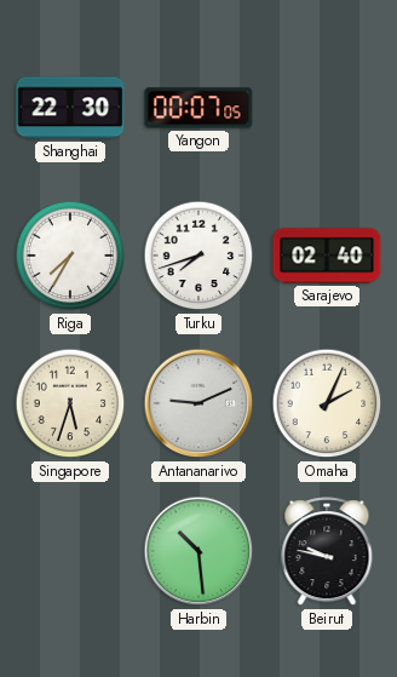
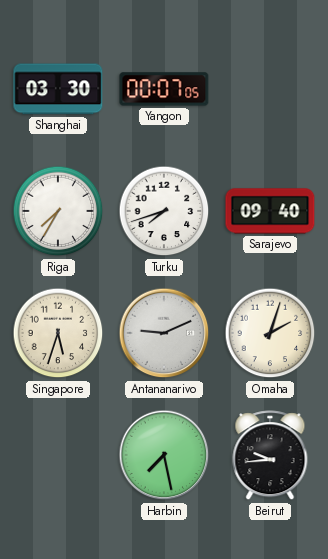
Shanghai: 22:30 -> 03:30
Sarajevo: 02:40 -> 09:40
Omaha: 2:04 -> 2:03
Harbin: 10:29 -> 7:28
Beirut: 9:47 -> 9:44
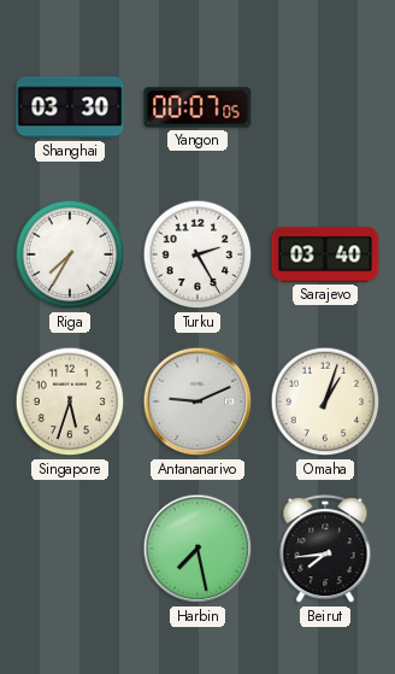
Turku: 7:42 -> 2:25
Sarajevo: 09:40 -> 03:40
Omaha: 2:03 -> 1:03
Beirut: 9:44 -> 7:44
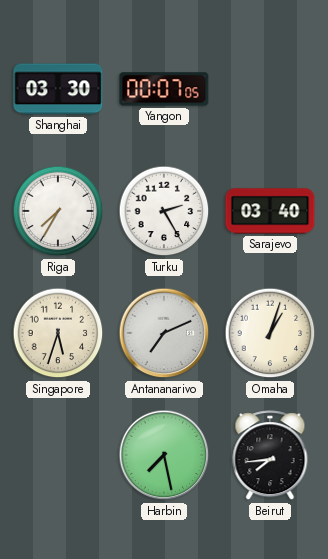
Antananarivo: 9:11 -> 7:11
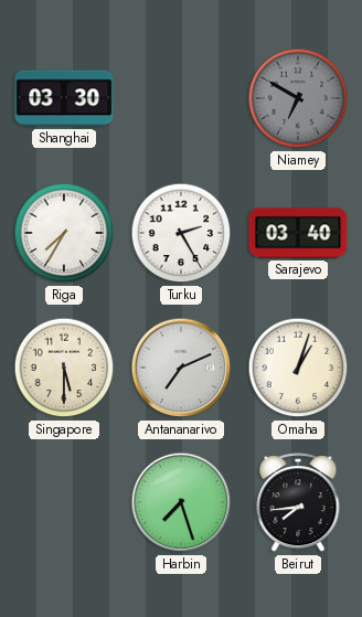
Yangon: 00:07 -> none
Niamey: none -> 6:50
Singapore: 5:33 -> 5:30
Harbin: 7:28 -> 7:27
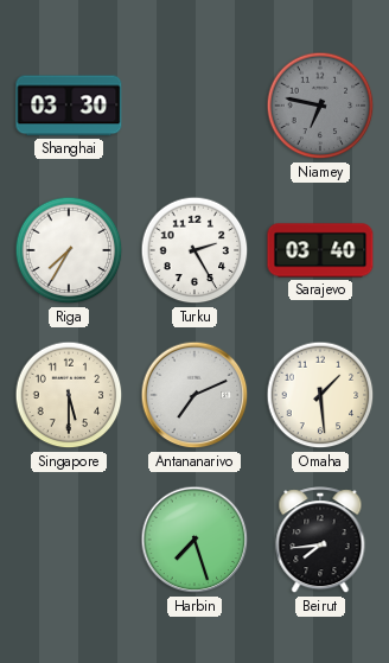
Niamey: 6:50 -> 6:47
Omaha: 1:03 -> 1:29
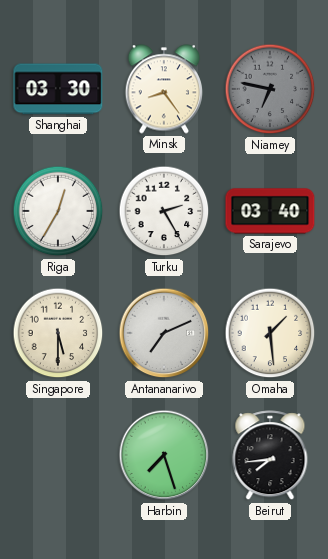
Minsk: none -> 8:24
Riga: 7:35 -> 12:35
